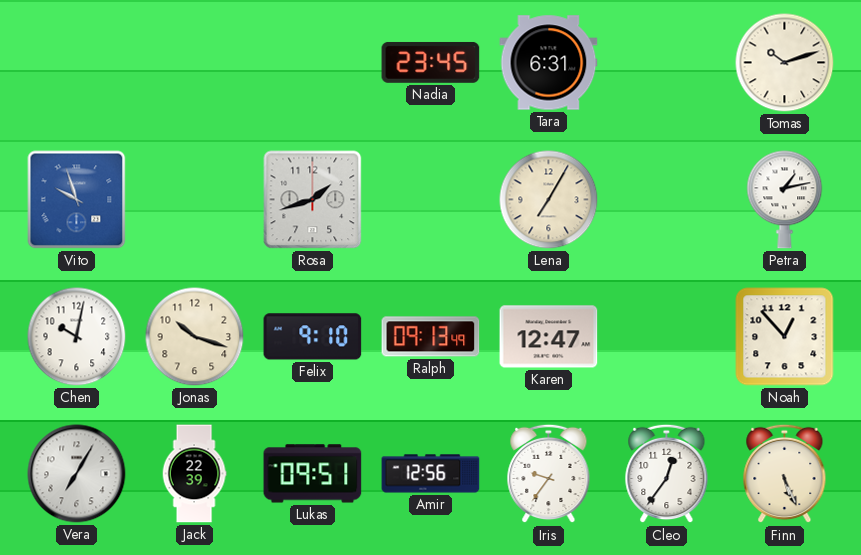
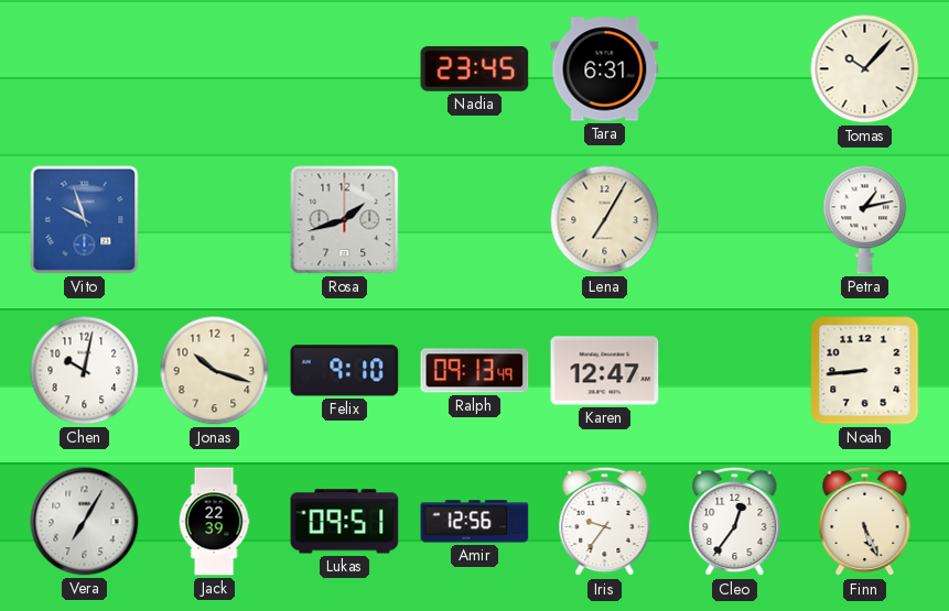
Tomas: 10:12 -> 10:07
Noah: 12:53 -> 8:44
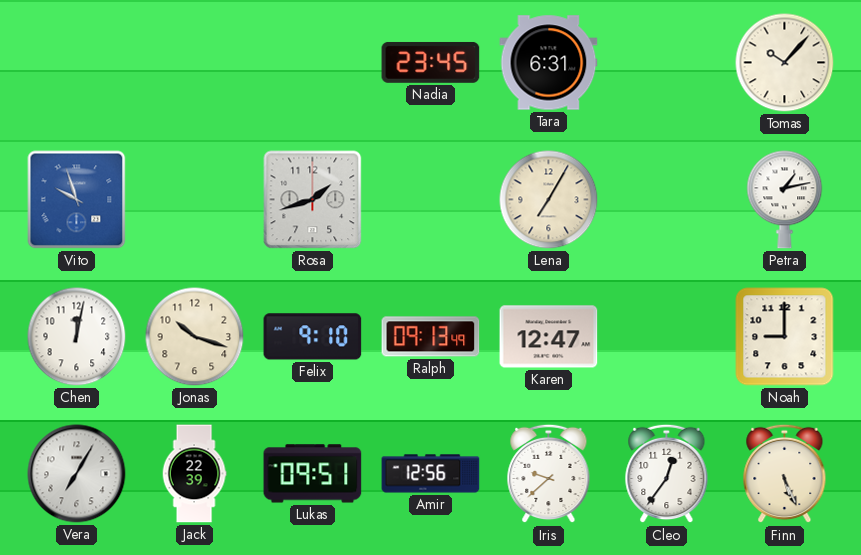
Chen: 10:02 -> 12:02
Noah: 8:44 -> 9:00
Iris: 9:36 -> 9:38
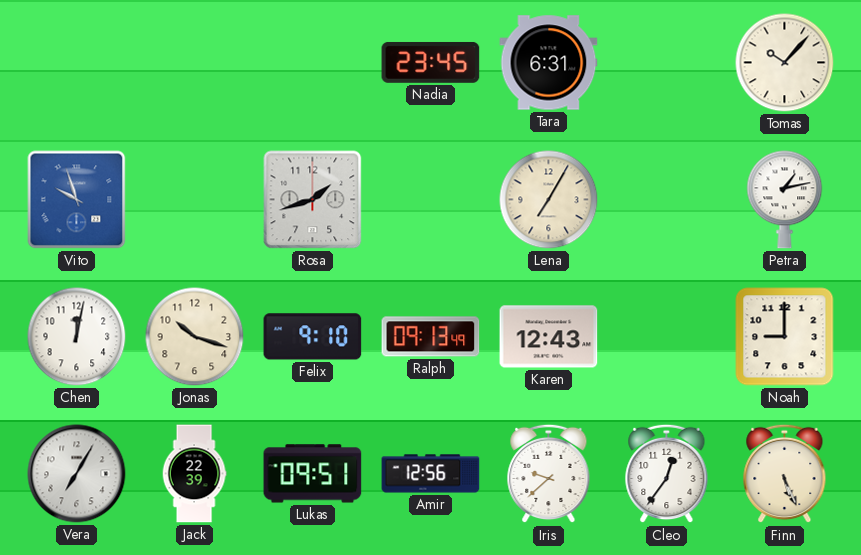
Karen: 12:47 -> 12:43
